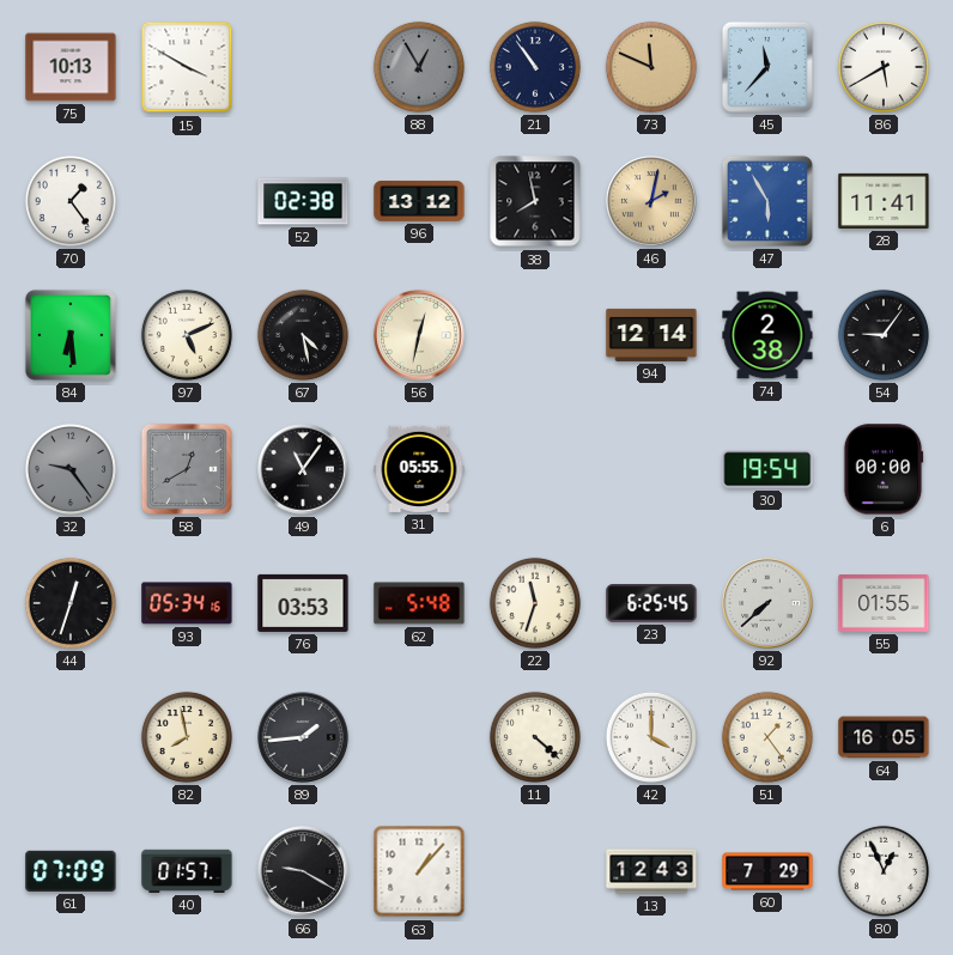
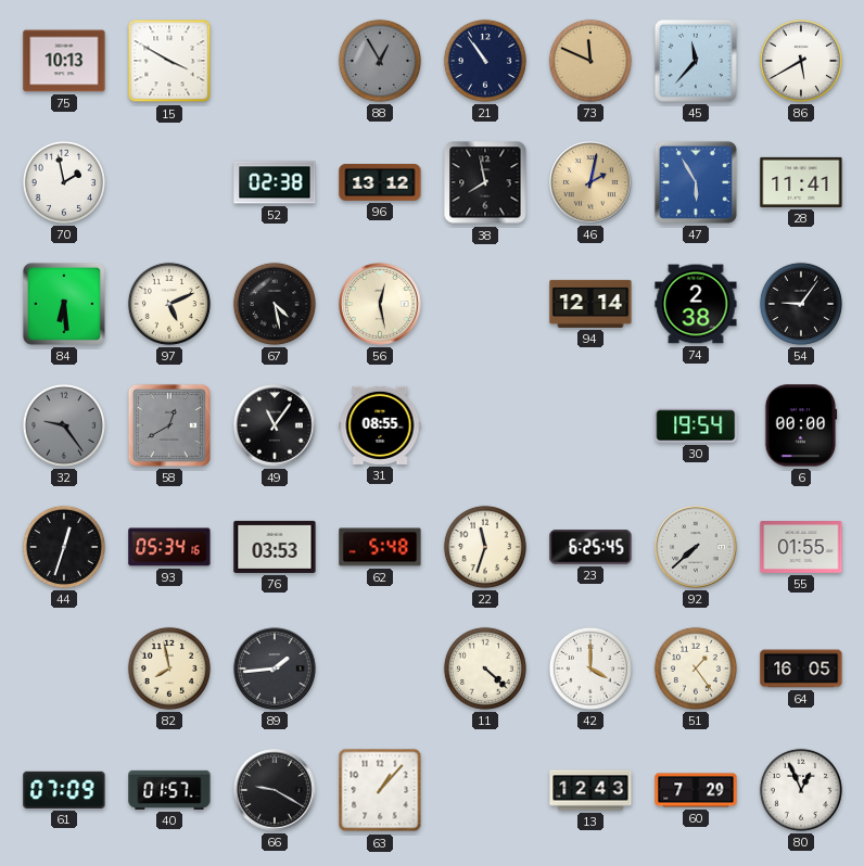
70: 1:24 -> 1:58
56: 12:32 -> 12:28
31: 05:55 -> 08:55
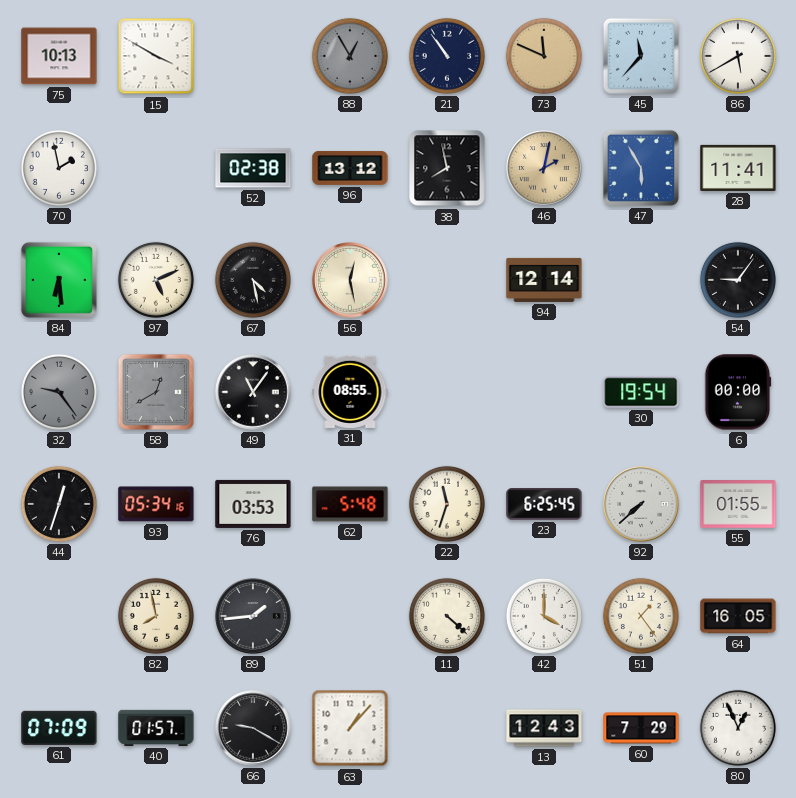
74: 2:38 -> none
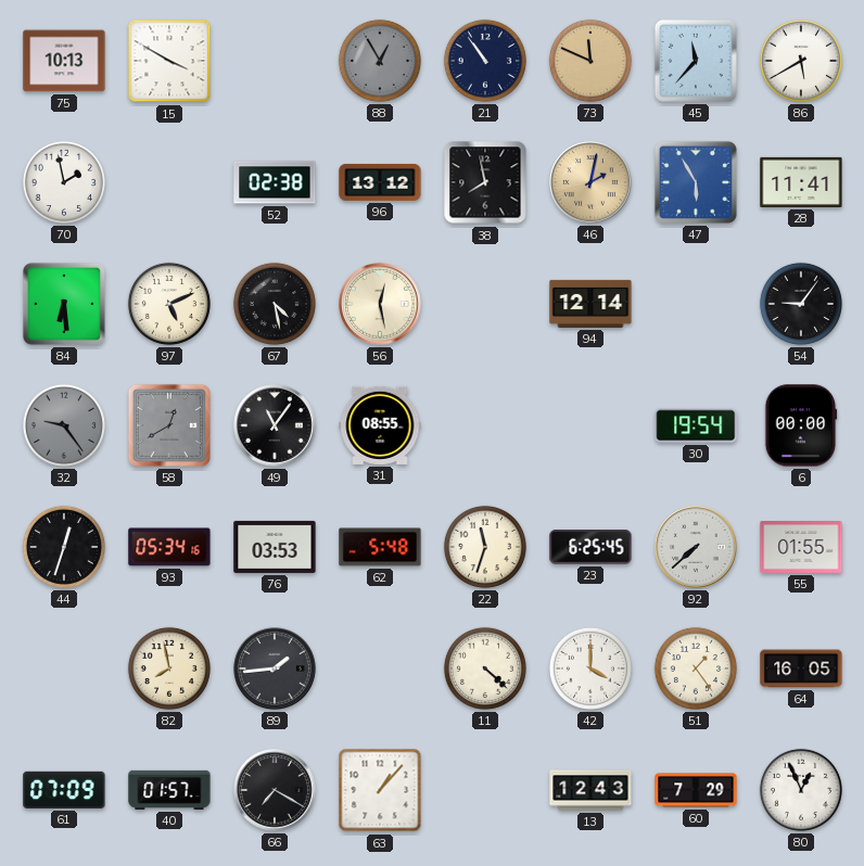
66: 9:20 -> 7:20
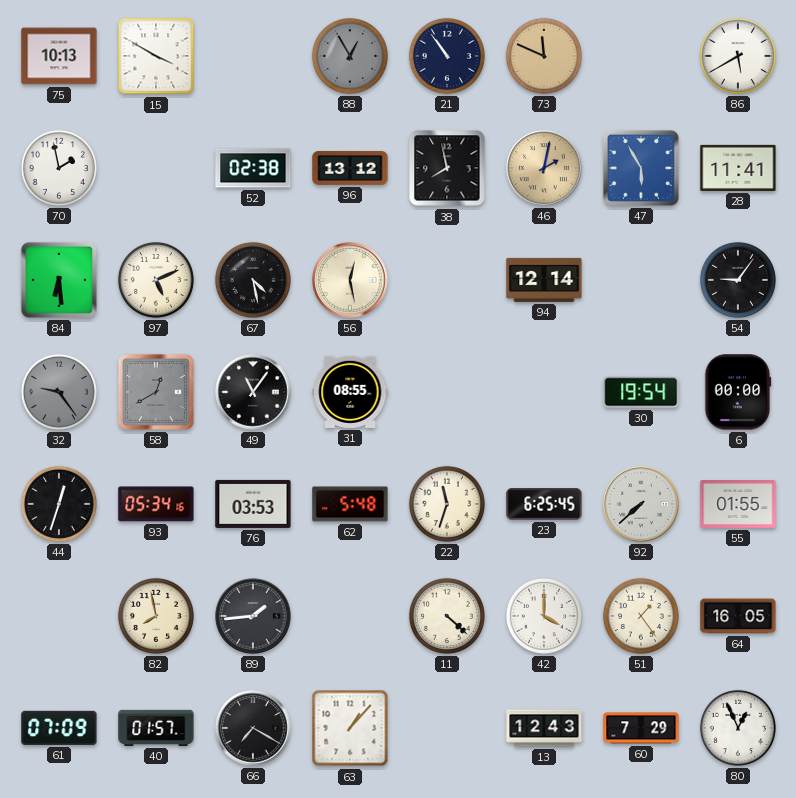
45: 11:37 -> none
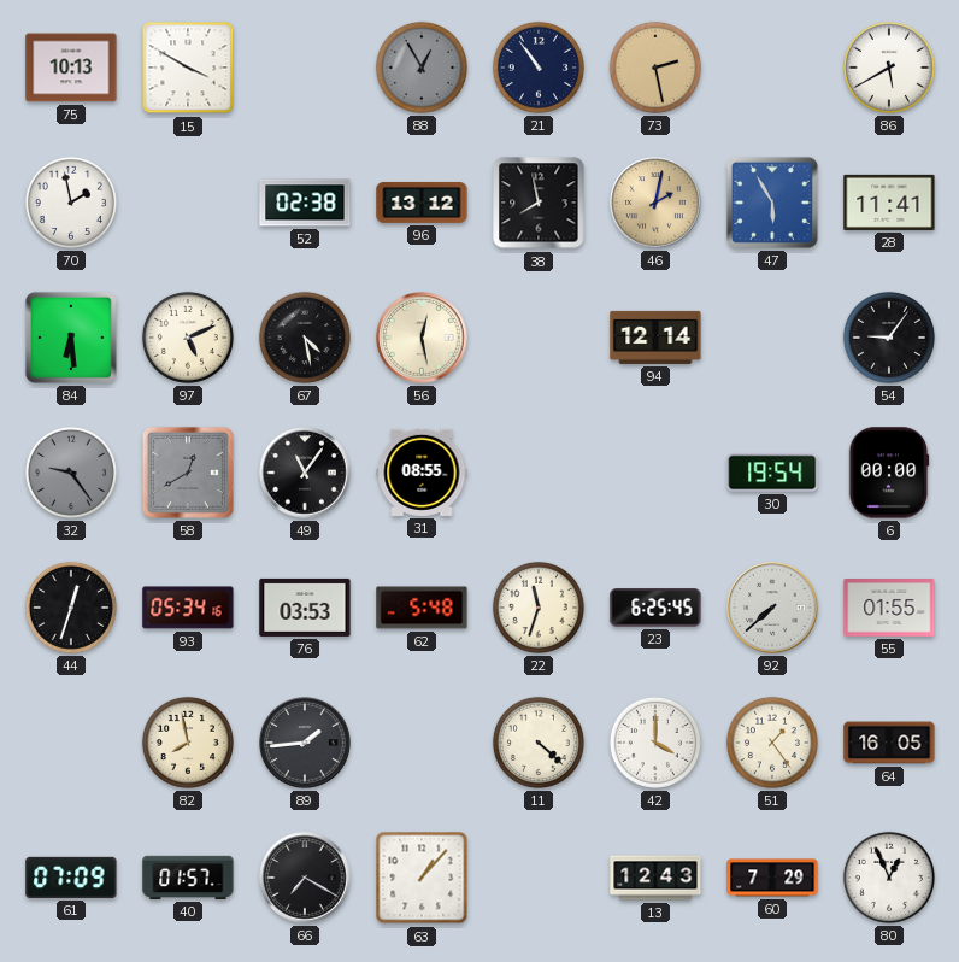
73: 11:49 -> 2:28
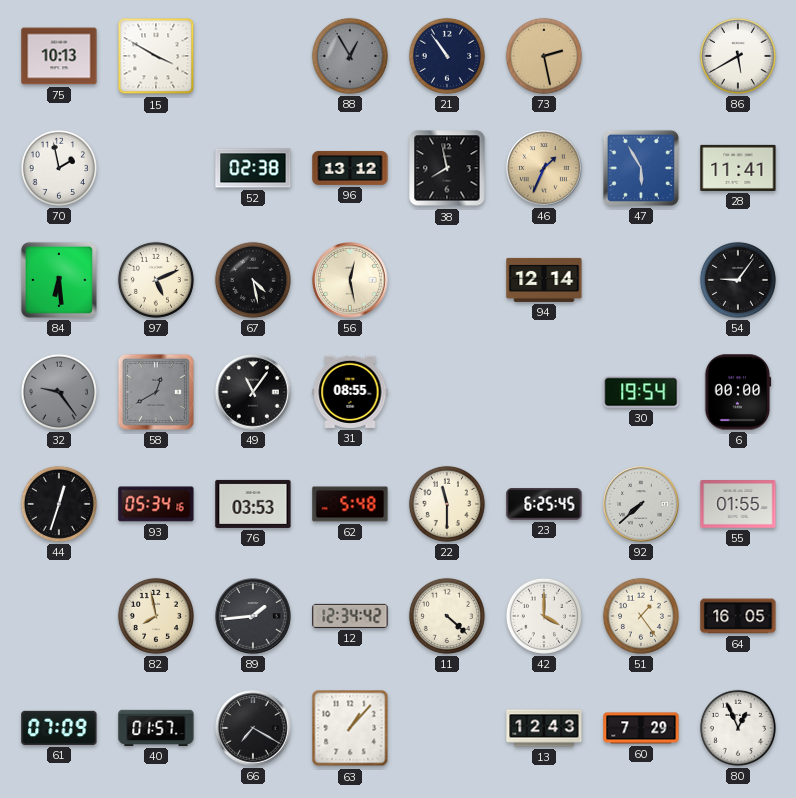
46: 2:02 -> 1:34
22: 11:33 -> 11:30
12: none -> 12:34
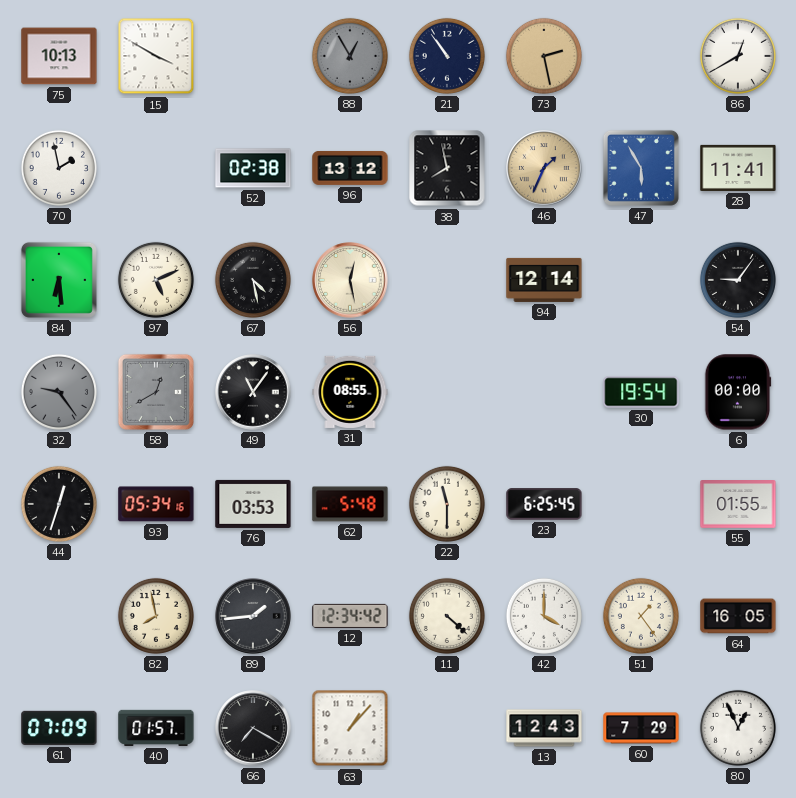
86: 5:40 -> 12:40
92: 7:38 -> none
